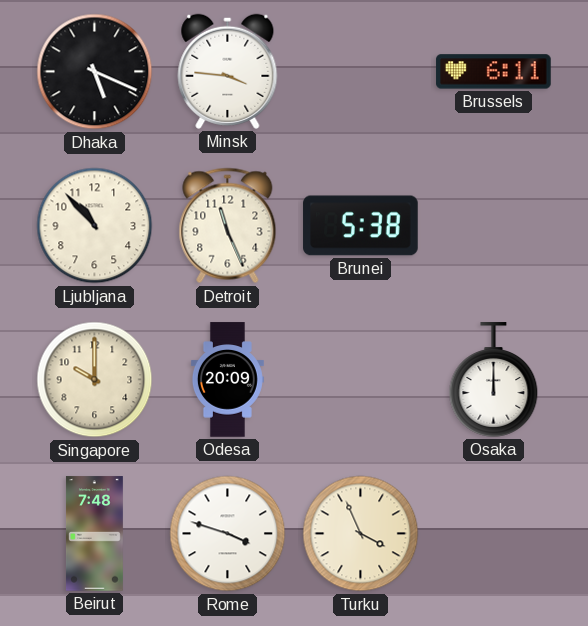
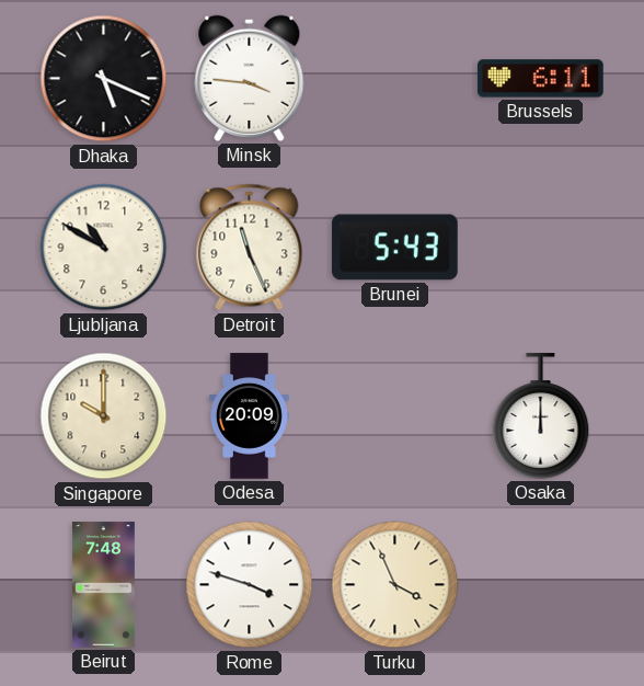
Ljubljana: 10:53 -> 10:50
Brunei: 5:38 -> 5:43
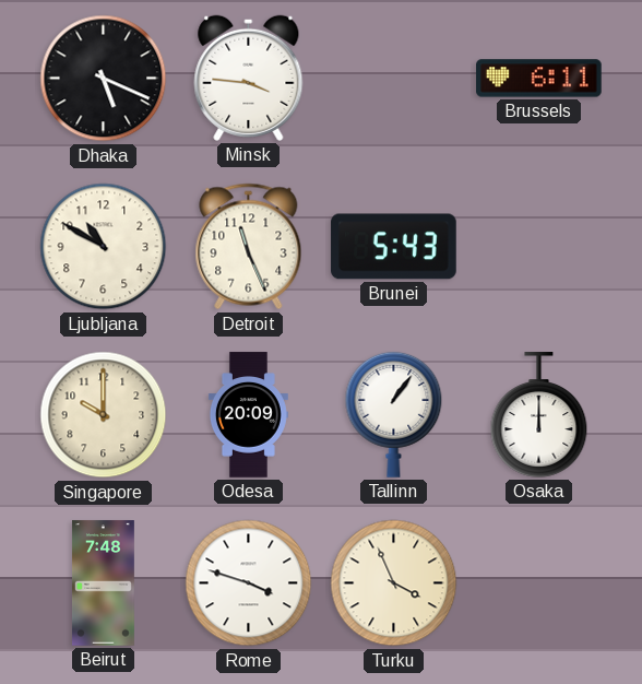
Tallinn: none -> 1:06
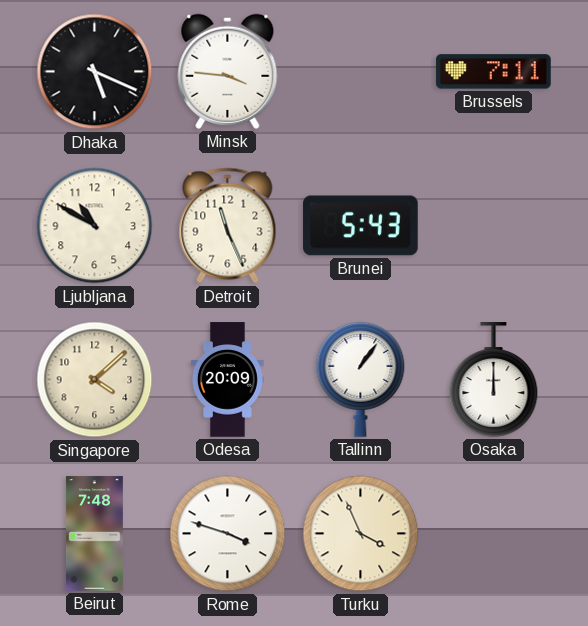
Brussels: 6:11 -> 7:11
Singapore: 10:00 -> 4:08
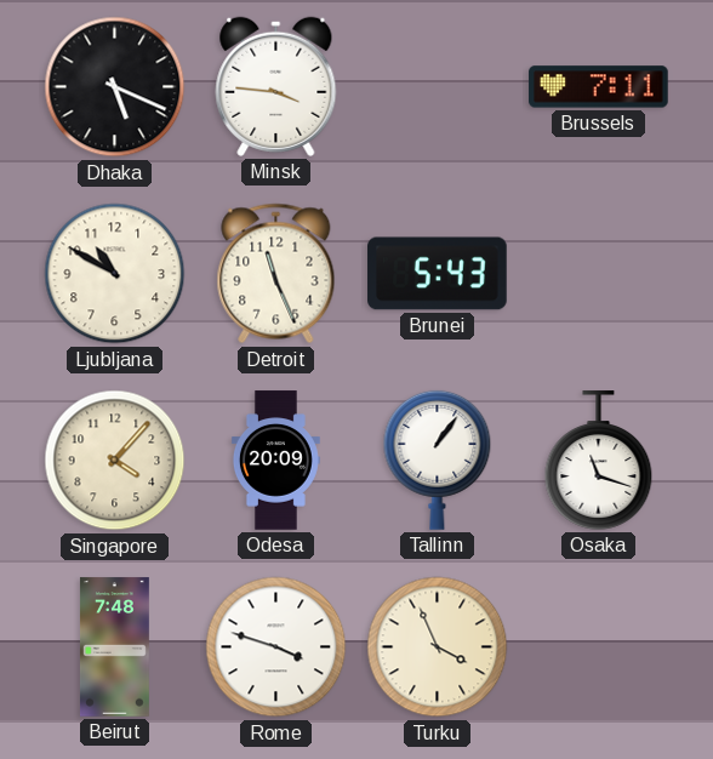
Singapore: 4:08 -> 4:07
Osaka: 12:00 -> 11:18
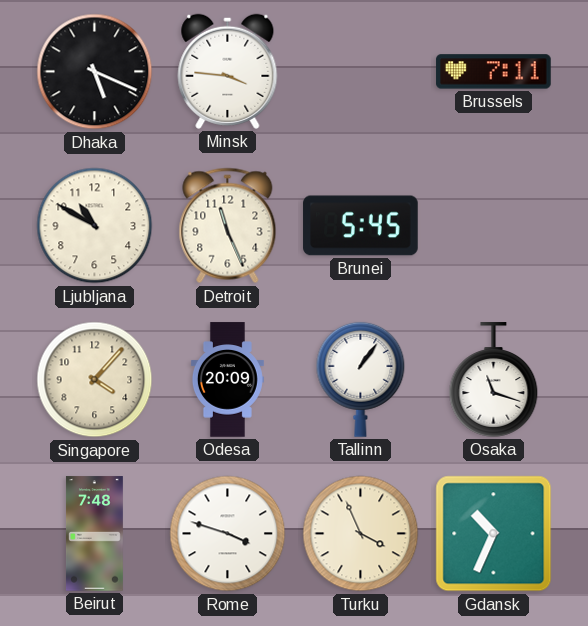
Brunei: 5:43 -> 5:45
Gdansk: none -> 10:34
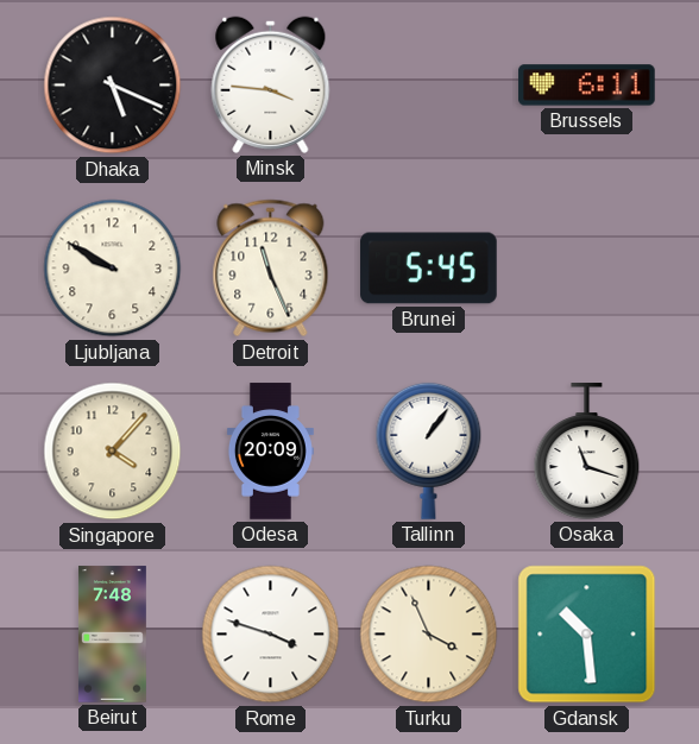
Brussels: 7:11 -> 6:11
Ljubljana: 10:50 -> 9:50
Gdansk: 10:34 -> 10:29
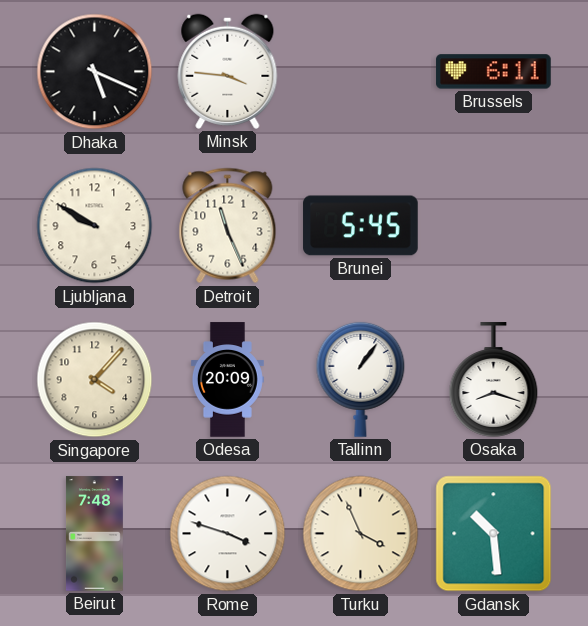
Osaka: 11:18 -> 8:18
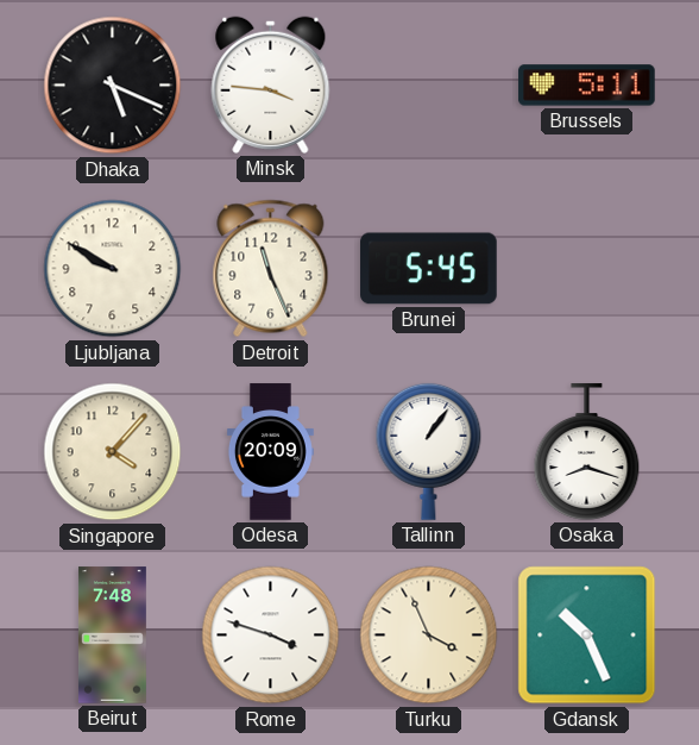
Brussels: 6:11 -> 5:11
Gdansk: 10:29 -> 10:26
